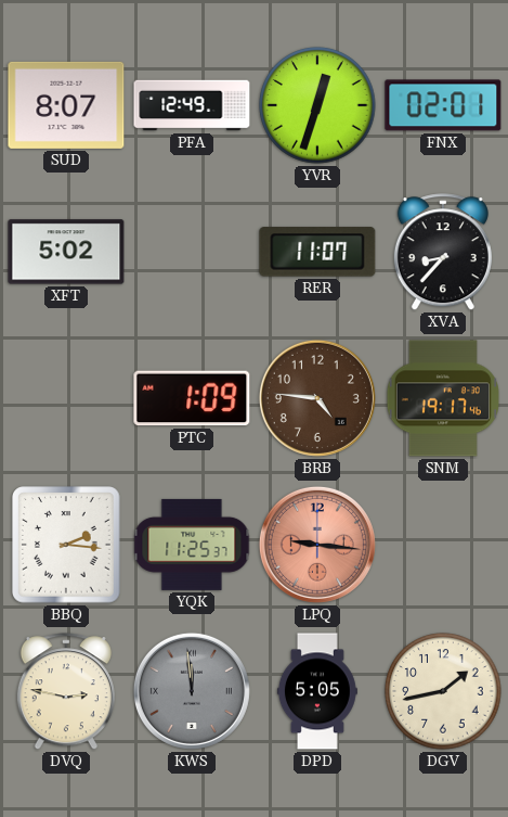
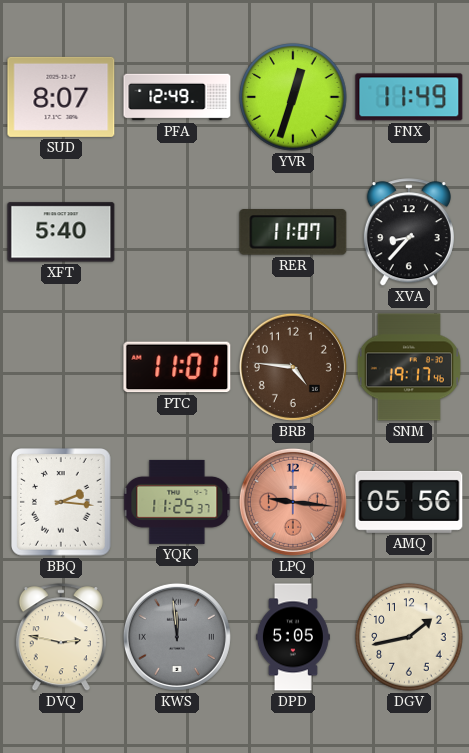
FNX: 02:01 -> 11:49
XFT: 5:02 -> 5:40
PTC: 1:09 -> 11:01
AMQ: none -> 05:56
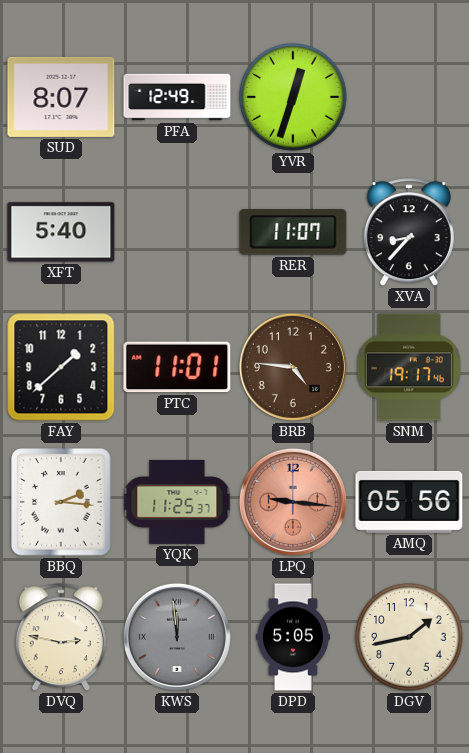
FNX: 11:49 -> none
FAY: none -> 1:38
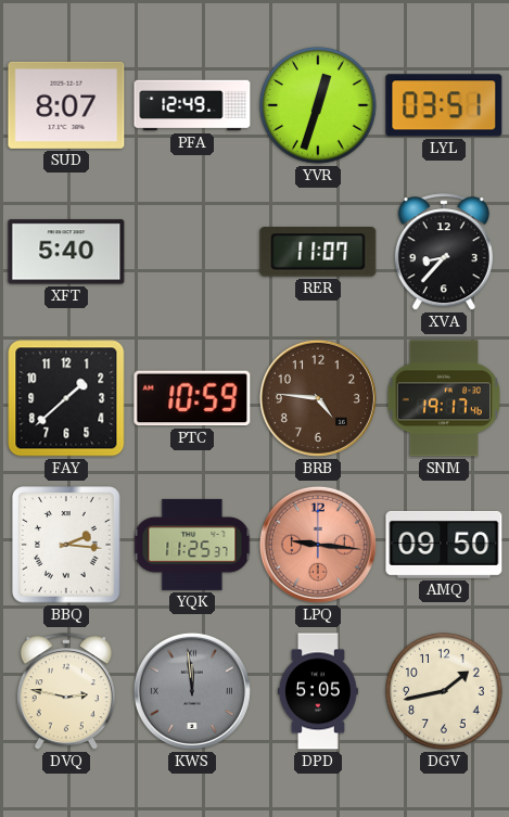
LYL: none -> 03:51
PTC: 11:01 -> 10:59
AMQ: 05:56 -> 09:50
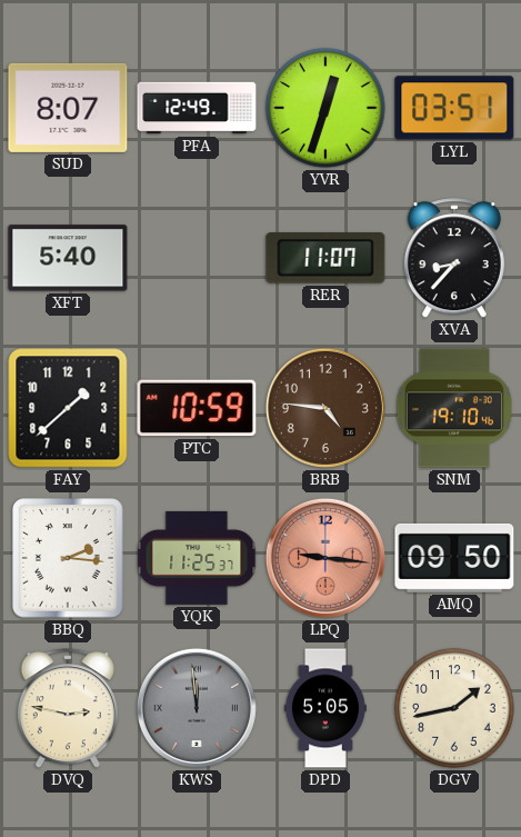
SNM: 19:17 -> 19:10
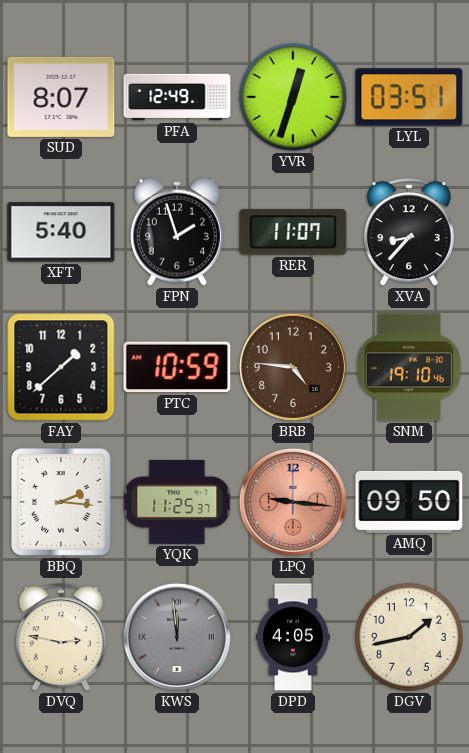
FPN: none -> 1:57
DPD: 5:05 -> 4:05
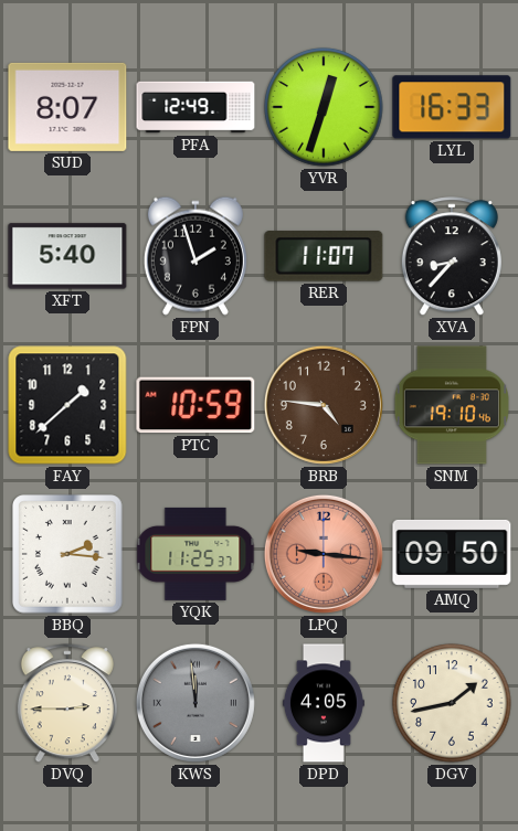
LYL: 03:51 -> 16:33
DVQ: 2:47 -> 2:45
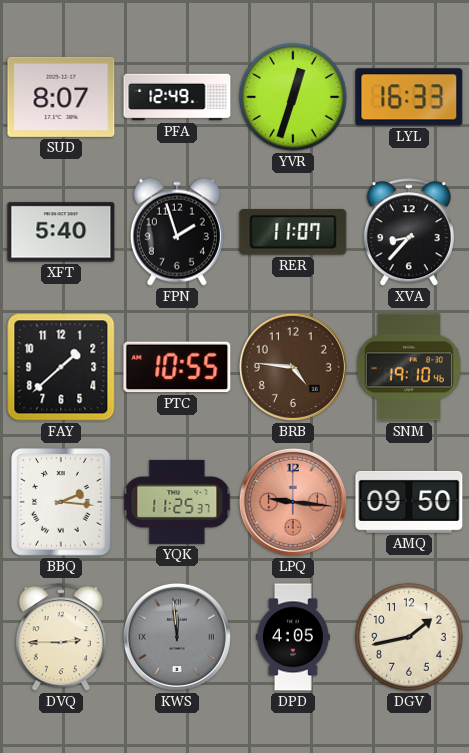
PTC: 10:59 -> 10:55
